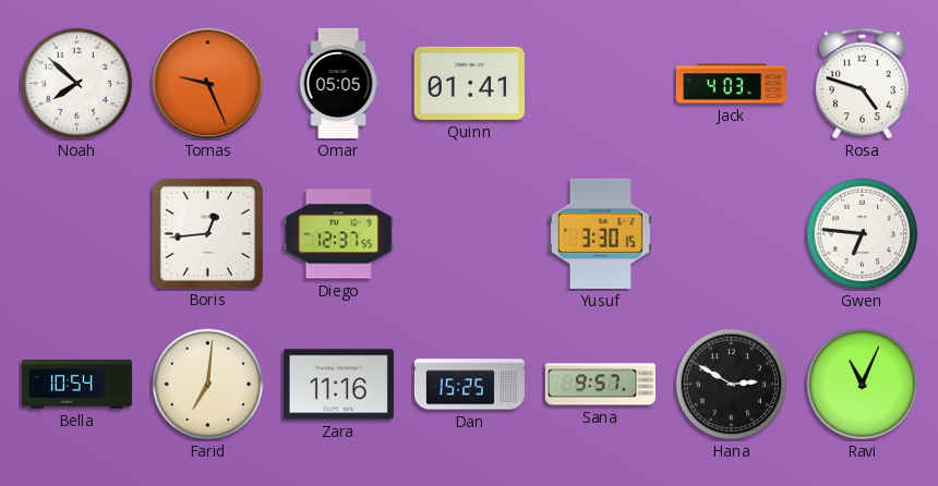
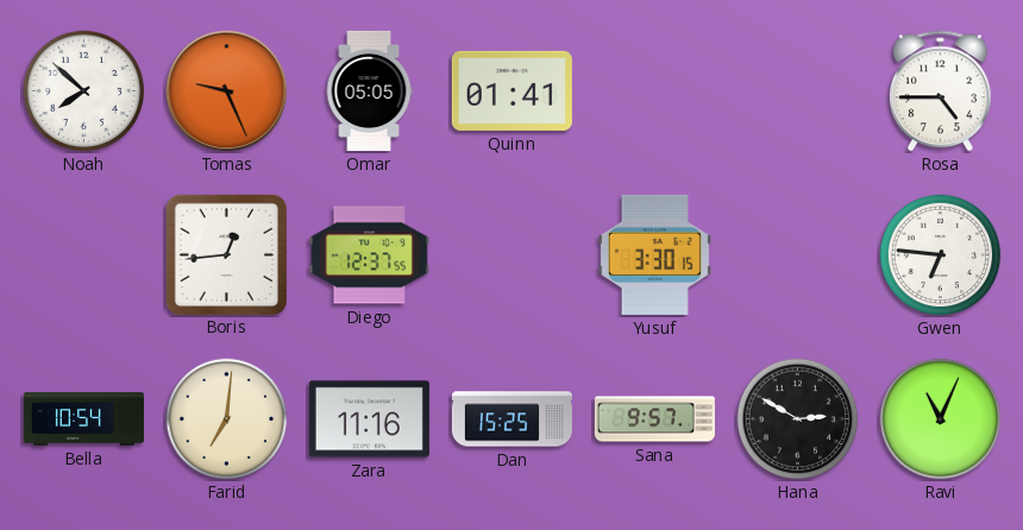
Jack: 4:03 -> none
Rosa: 4:48 -> 4:45
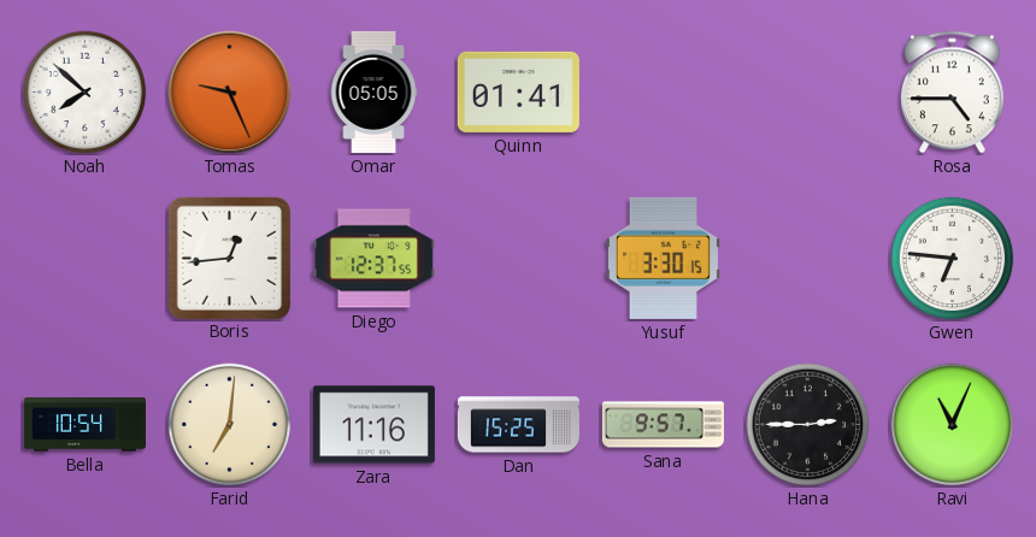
Hana: 2:50 -> 2:45
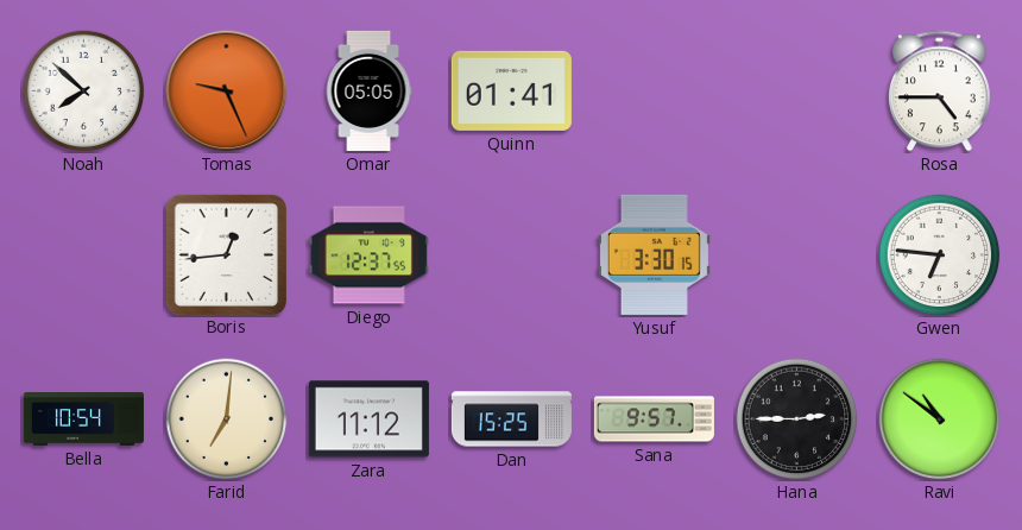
Zara: 11:16 -> 11:12
Ravi: 11:04 -> 10:51
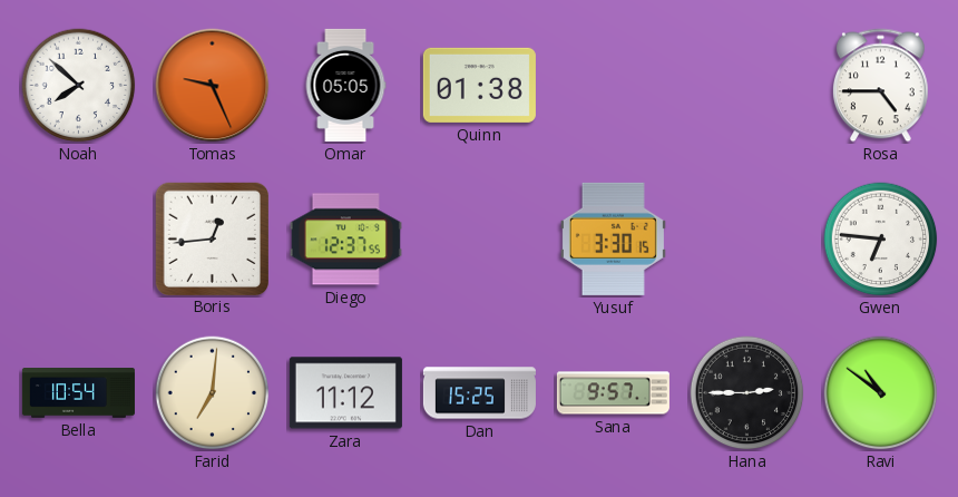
Quinn: 01:41 -> 01:38
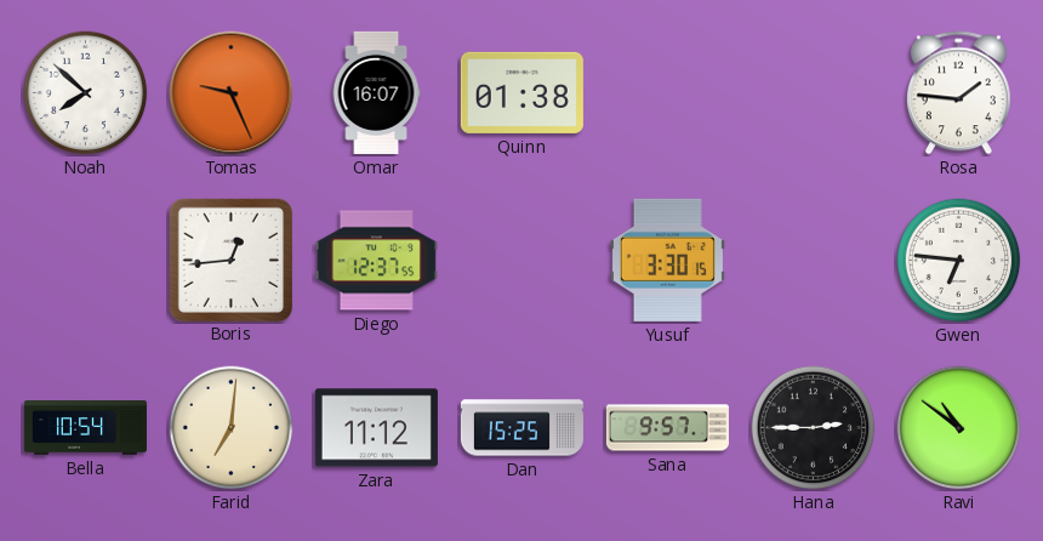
Omar: 05:05 -> 16:07
Rosa: 4:45 -> 1:46
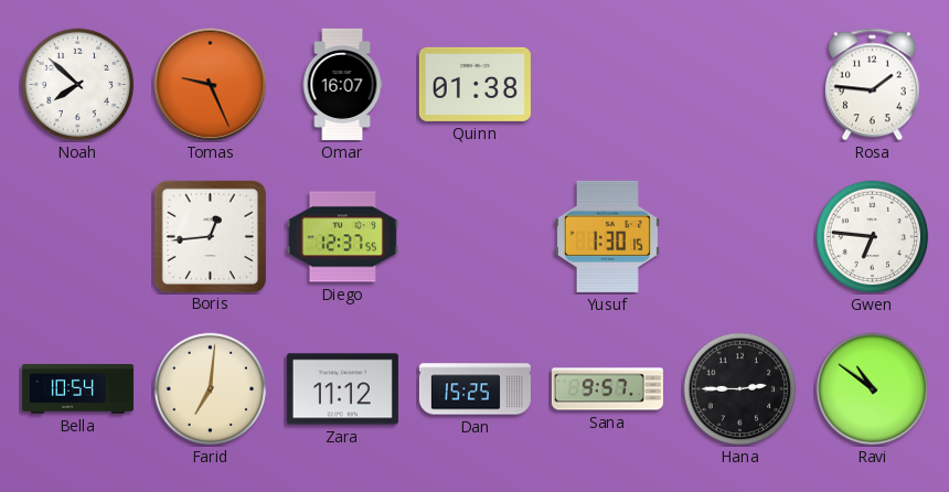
Yusuf: 3:30 -> 1:30
